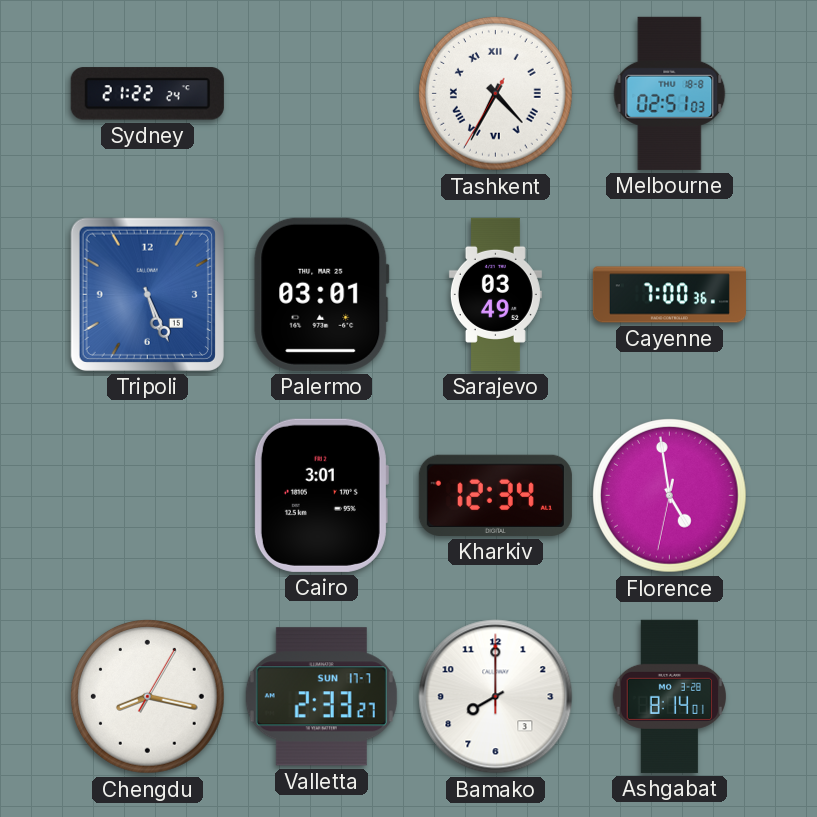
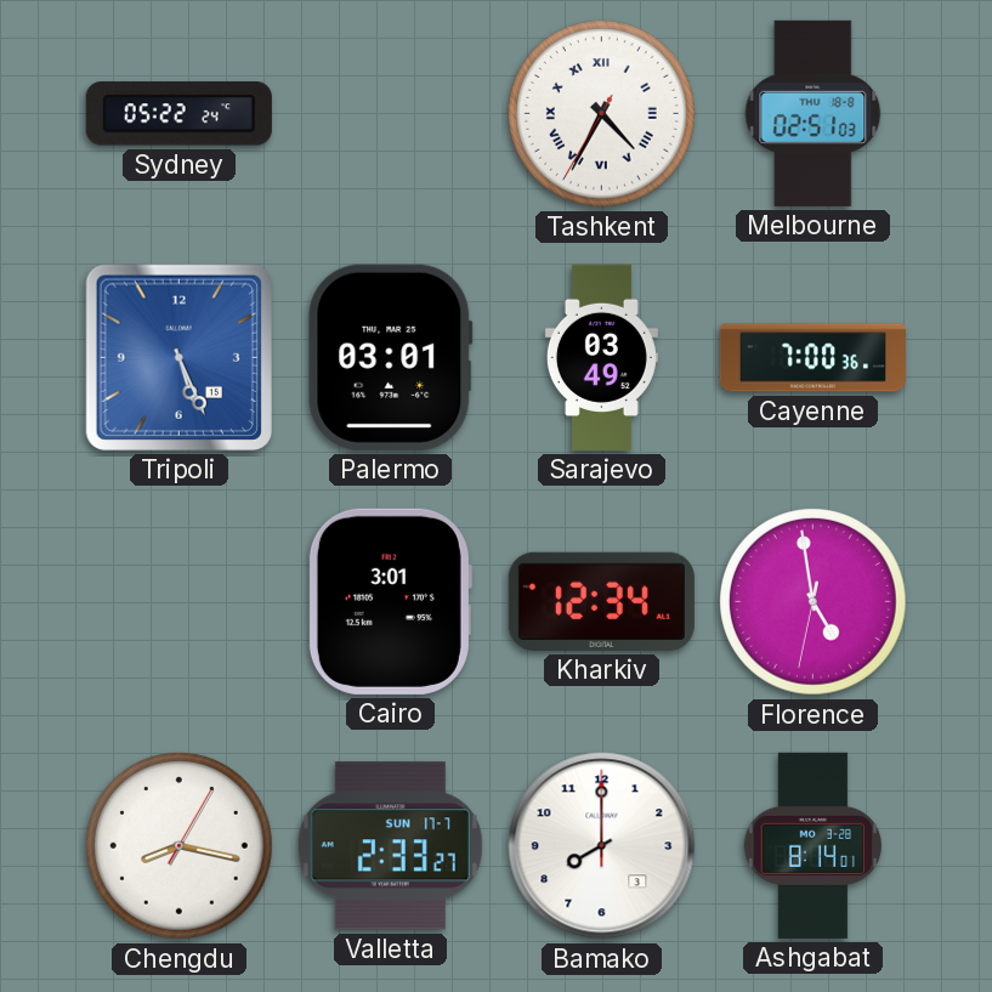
Sydney: 21:22 -> 05:22
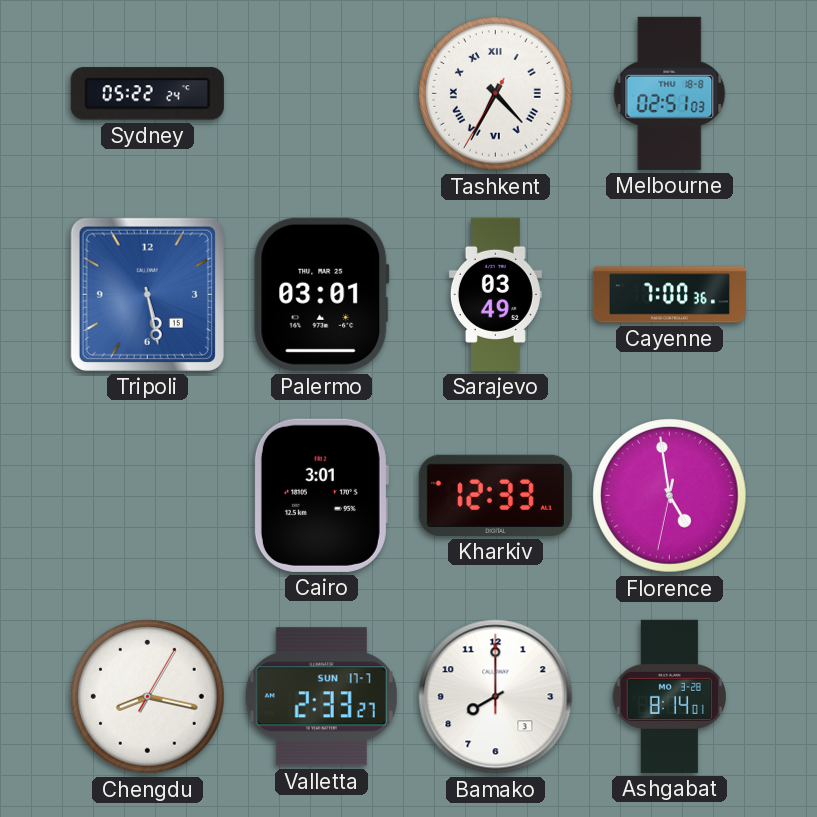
Tripoli: 5:26 -> 5:28
Kharkiv: 12:34 -> 12:33
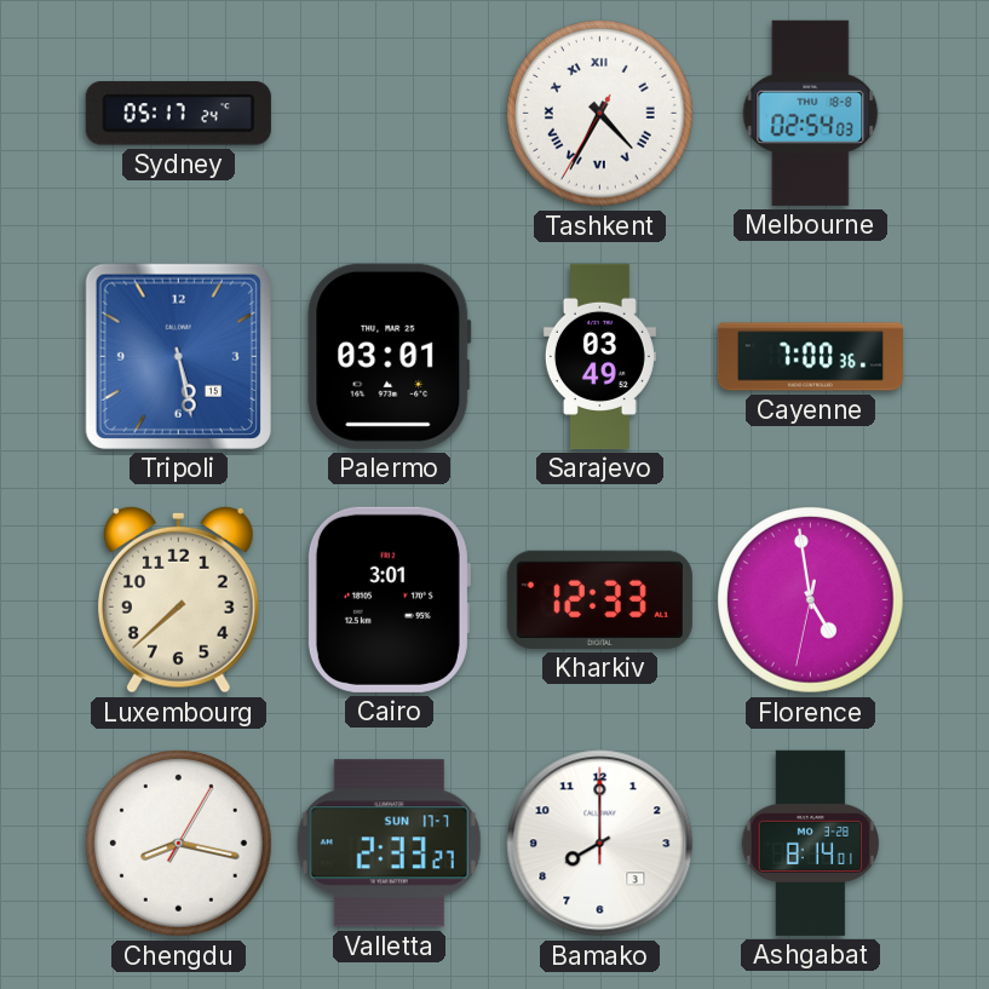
Sydney: 05:22 -> 05:17
Melbourne: 02:51 -> 02:54
Luxembourg: none -> 7:38
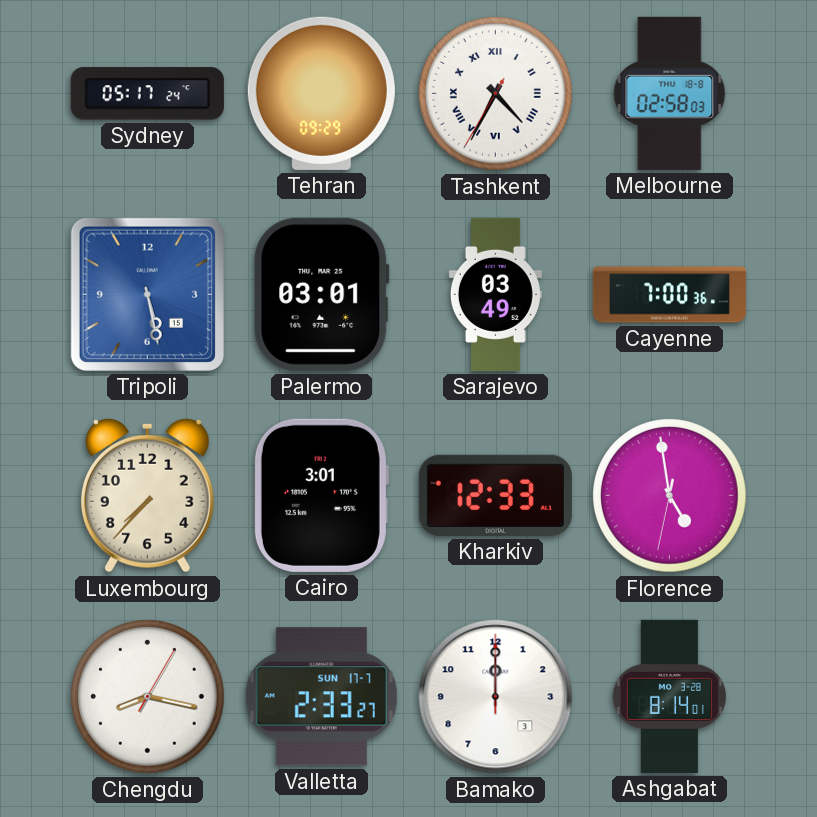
Tehran: none -> 09:29
Melbourne: 02:54 -> 02:58
Luxembourg: 7:38 -> 7:37
Bamako: 8:00 -> 12:00
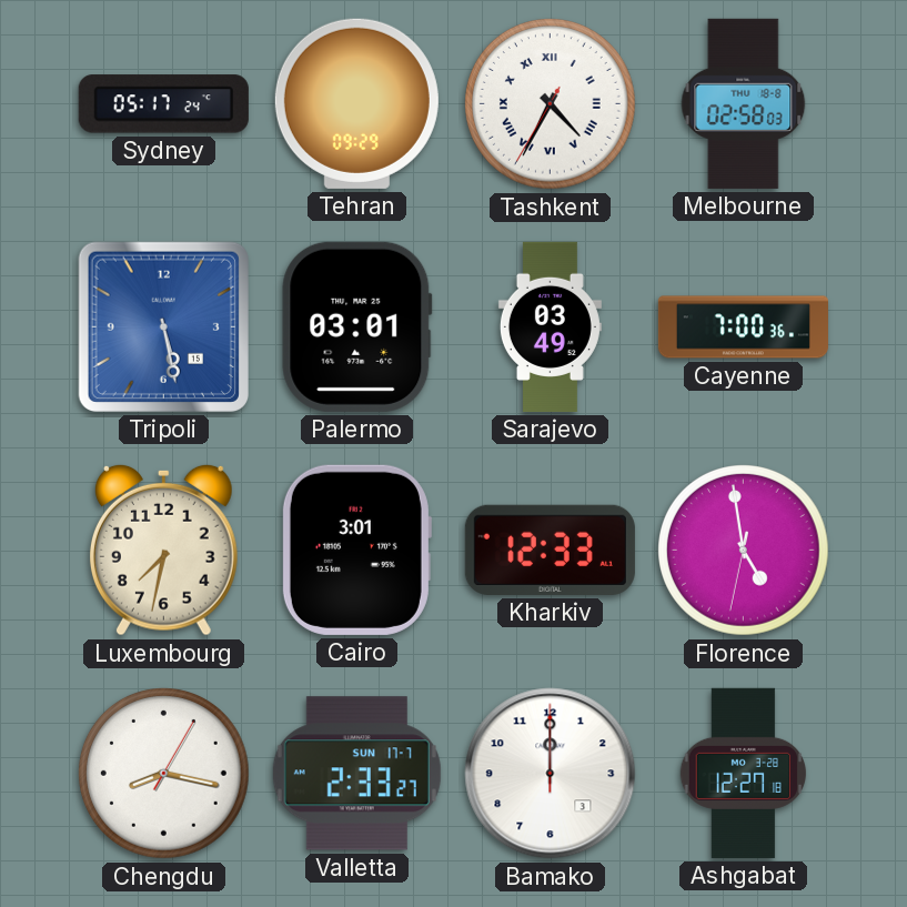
Luxembourg: 7:37 -> 7:32
Ashgabat: 8:14 -> 12:27
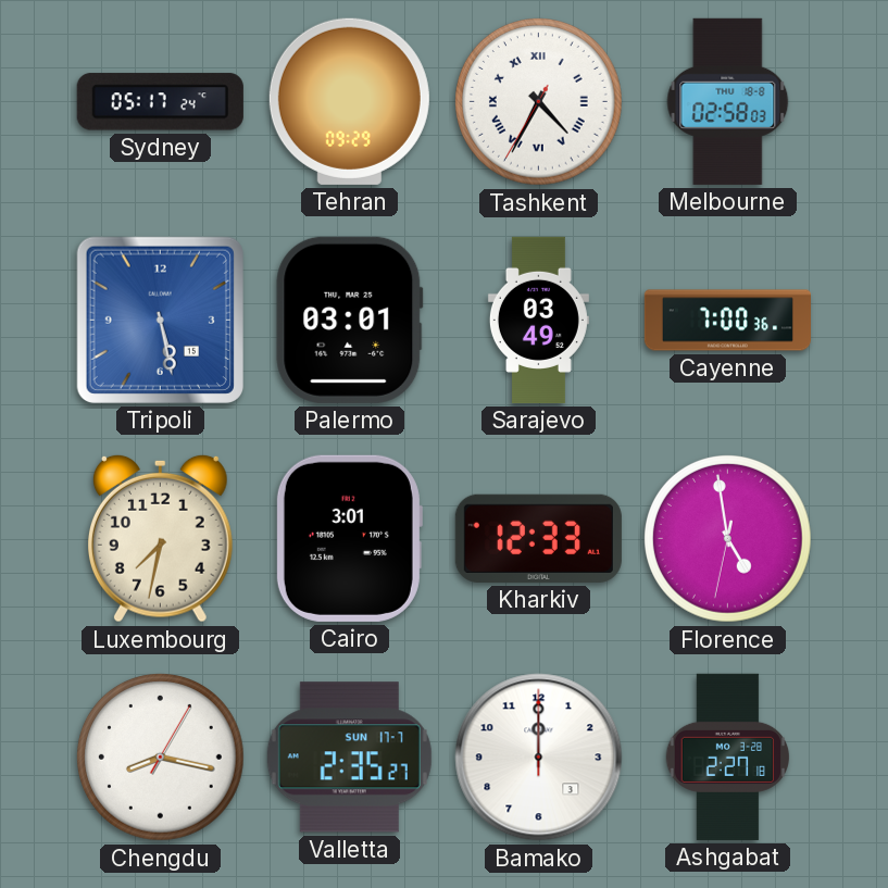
Valletta: 2:33 -> 2:35
Ashgabat: 12:27 -> 2:27
